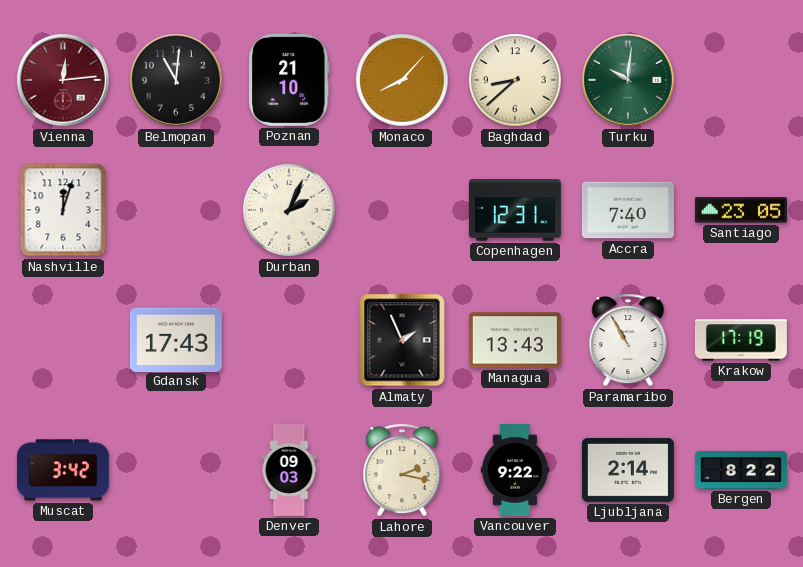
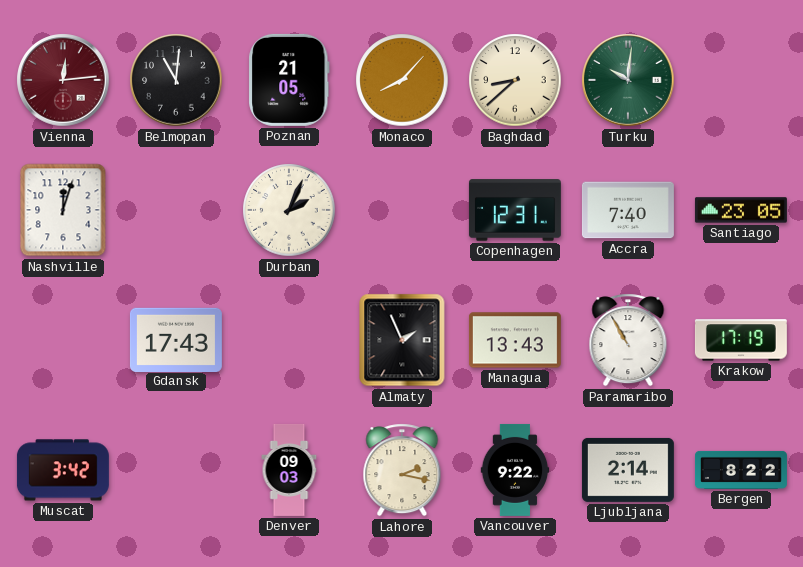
Poznan: 21:10 -> 21:05
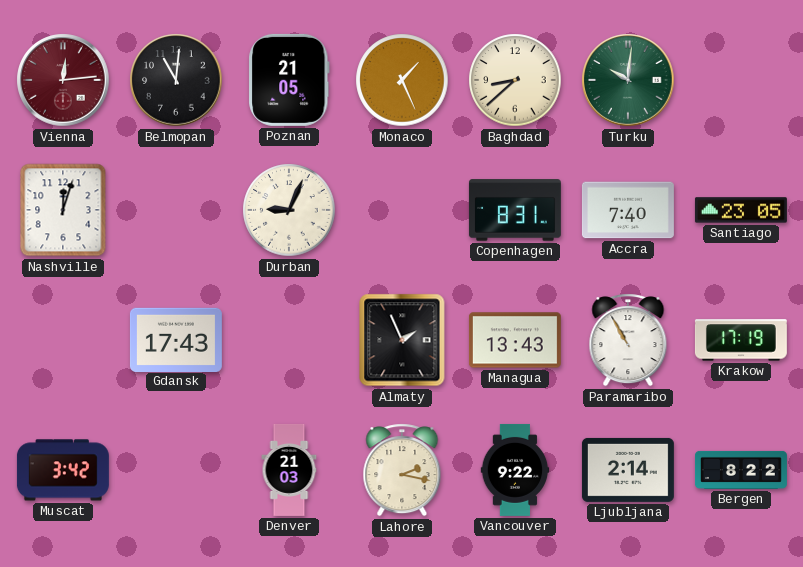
Monaco: 8:07 -> 1:26
Durban: 2:04 -> 9:04
Copenhagen: 12:31 -> 8:31
Denver: 09:03 -> 21:03
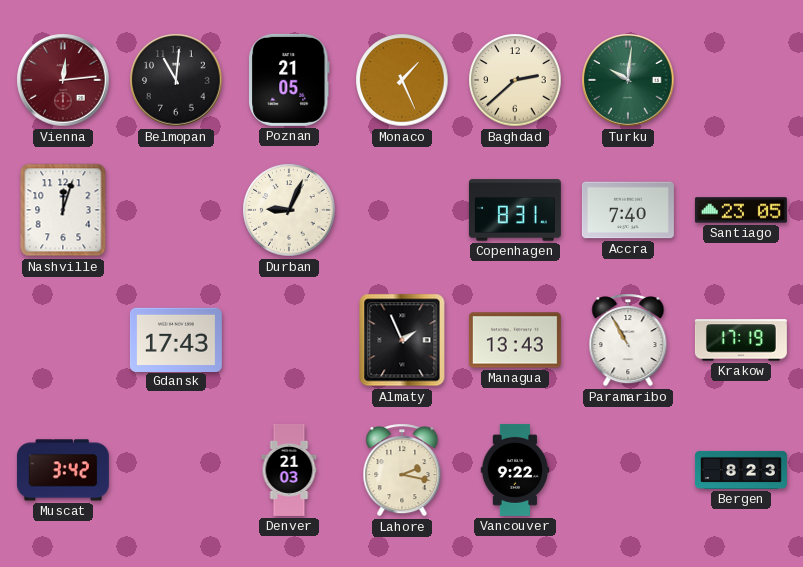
Baghdad: 8:38 -> 2:38
Ljubljana: 2:14 -> none
Bergen: 8:22 -> 8:23
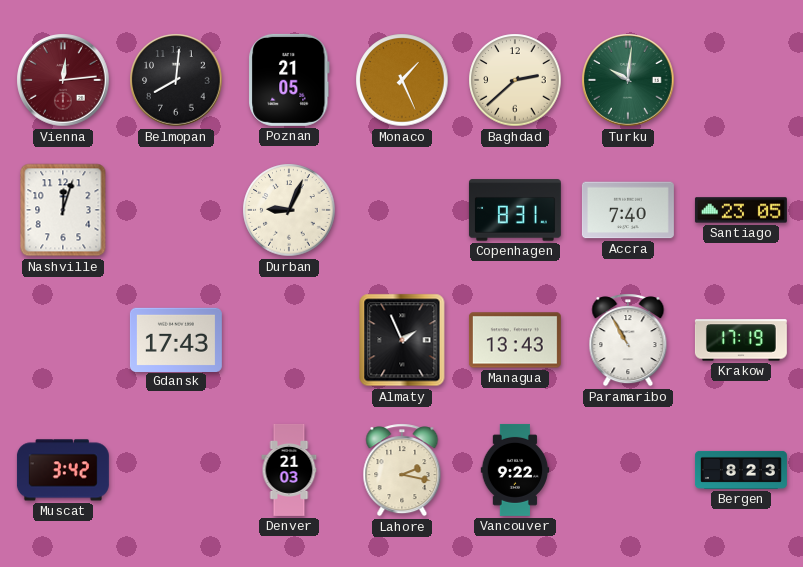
Belmopan: 11:01 -> 8:01
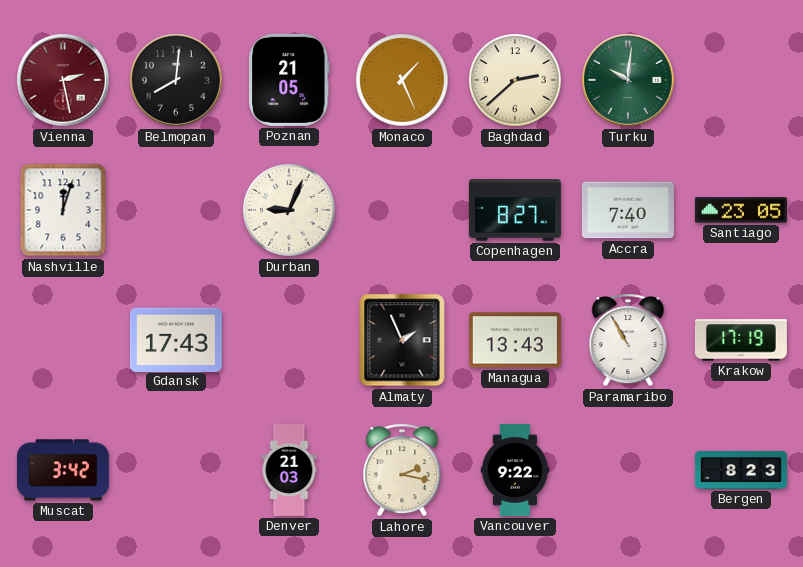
Vienna: 12:14 -> 2:28
Copenhagen: 8:31 -> 8:27
